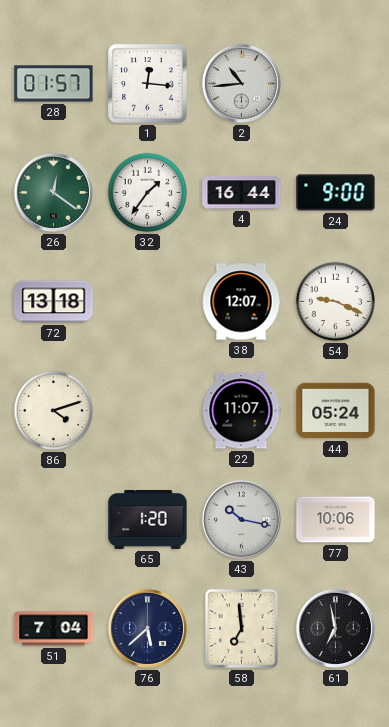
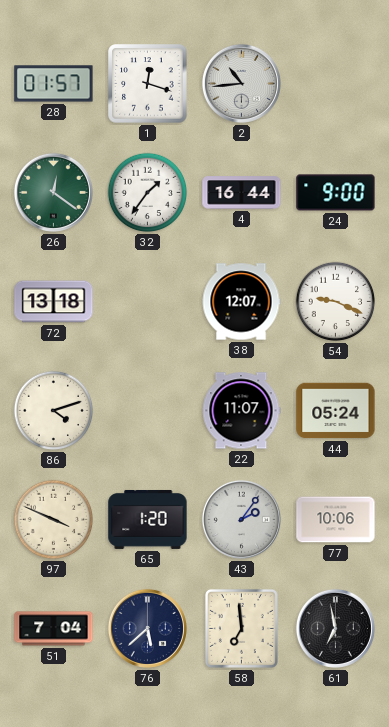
1: 12:16 -> 12:18
97: none -> 3:49
43: 10:17 -> 2:06
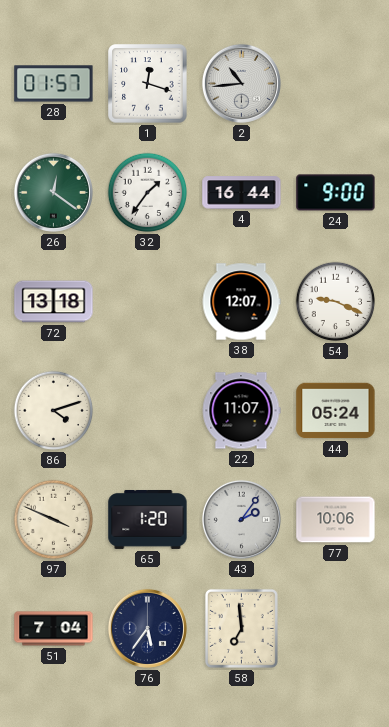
76: 5:38 -> 5:36
61: 6:58 -> none
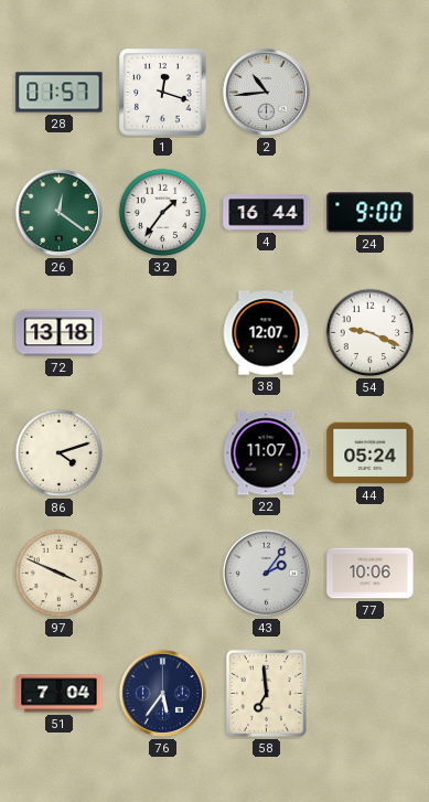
65: 1:20 -> none
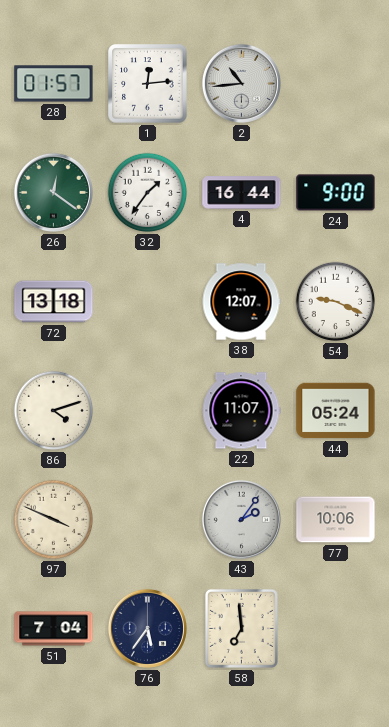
1: 12:18 -> 12:14
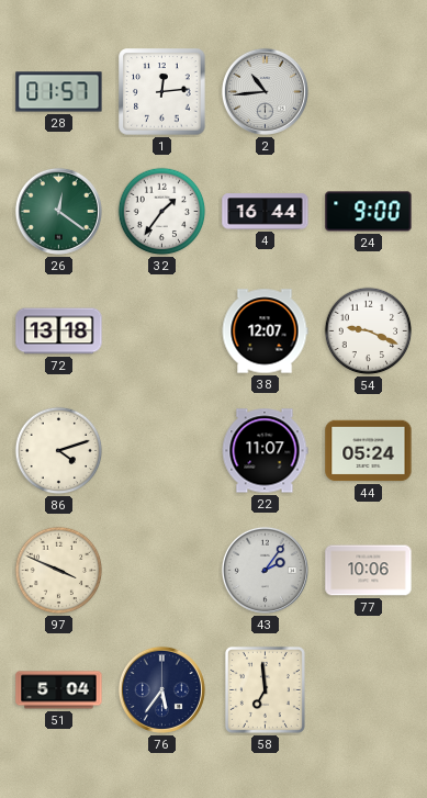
51: 7:04 -> 5:04
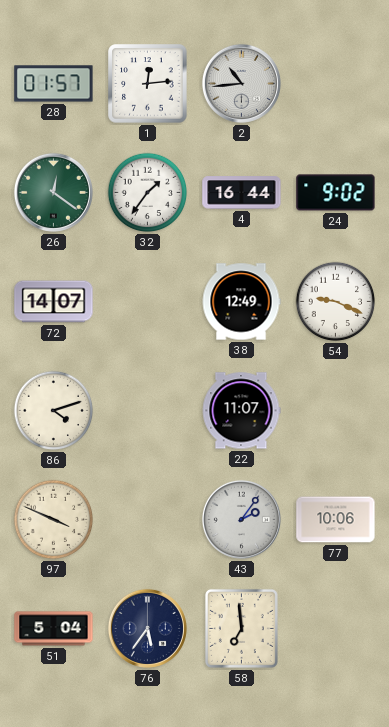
24: 9:00 -> 9:02
72: 13:18 -> 14:07
38: 12:07 -> 12:49
44: 05:24 -> none
